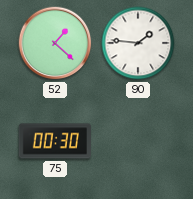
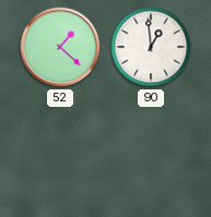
90: 1:46 -> 12:59
75: 00:30 -> none
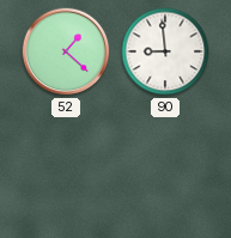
90: 12:59 -> 8:59
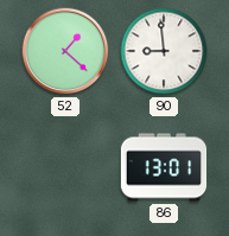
86: none -> 13:01
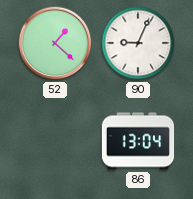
90: 8:59 -> 9:04
86: 13:01 -> 13:04
